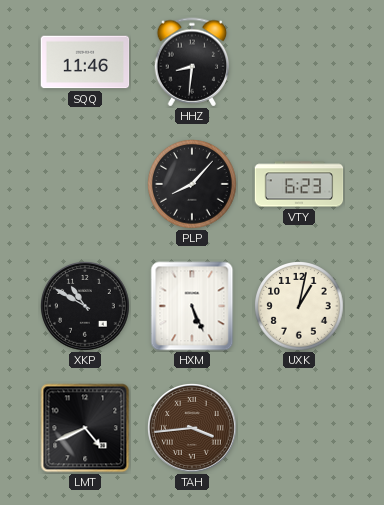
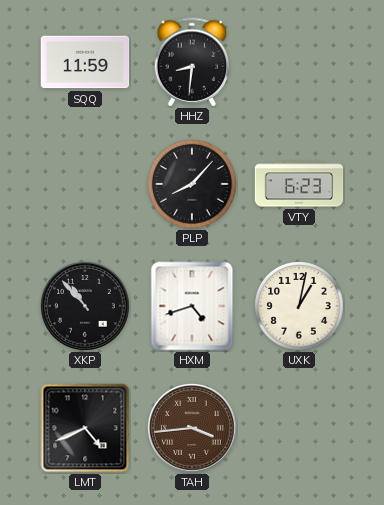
SQQ: 11:46 -> 11:59
XKP: 10:50 -> 10:53
HXM: 5:26 -> 4:42
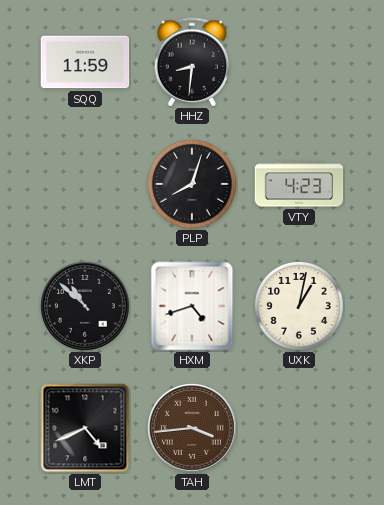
PLP: 8:07 -> 8:03
VTY: 6:23 -> 4:23
XKP: 10:53 -> 10:52
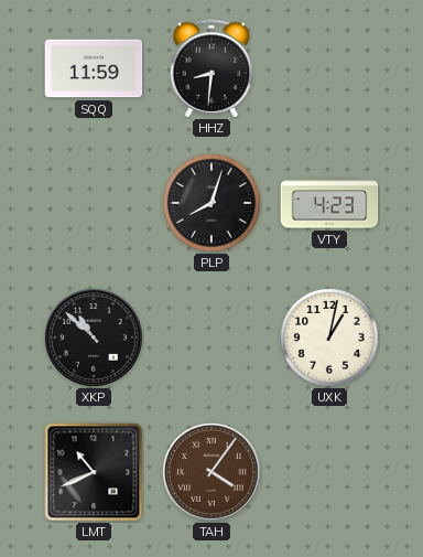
HXM: 4:42 -> none
LMT: 4:41 -> 10:41
TAH: 3:44 -> 4:06
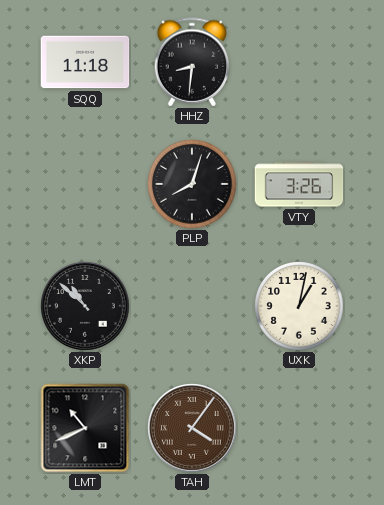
SQQ: 11:59 -> 11:18
VTY: 4:23 -> 3:26
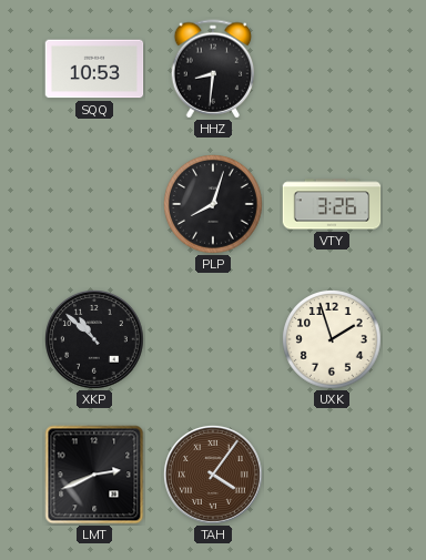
SQQ: 11:18 -> 10:53
UXK: 1:02 -> 1:57
LMT: 10:41 -> 2:41
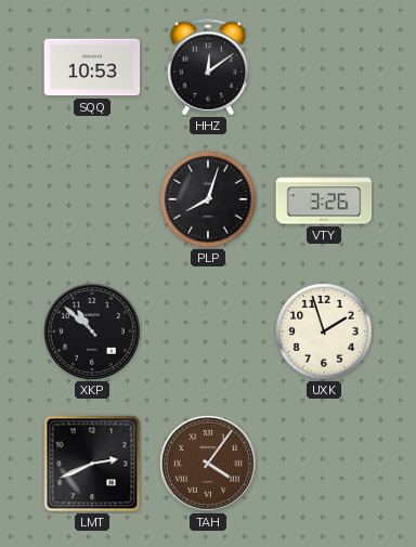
HHZ: 8:31 -> 12:09
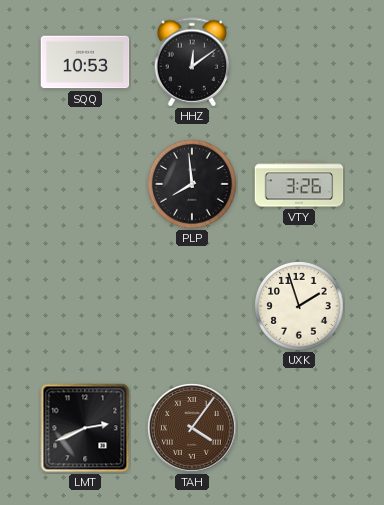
PLP: 8:03 -> 7:59
XKP: 10:52 -> none
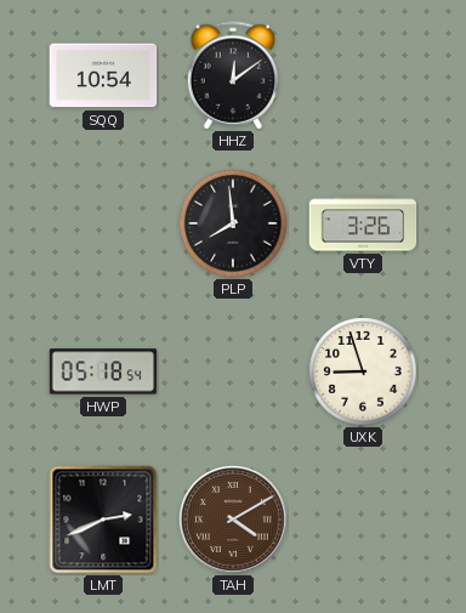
SQQ: 10:53 -> 10:54
HWP: none -> 05:18
UXK: 1:57 -> 8:57
TAH: 4:06 -> 4:10
